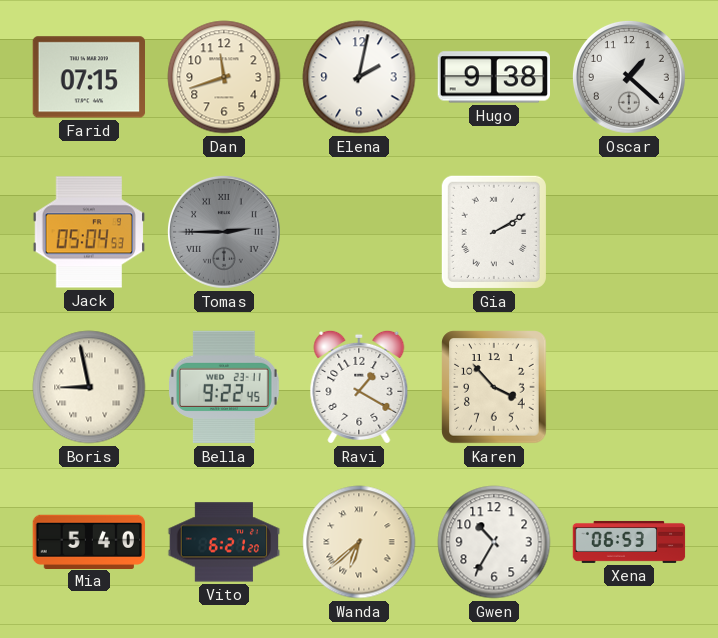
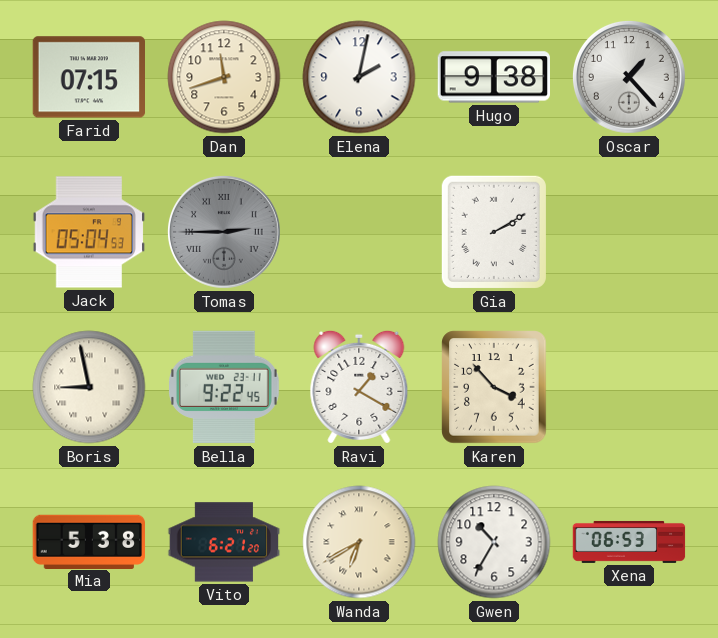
Oscar: 1:22 -> 1:23
Mia: 5:40 -> 5:38
Wanda: 6:38 -> 6:40
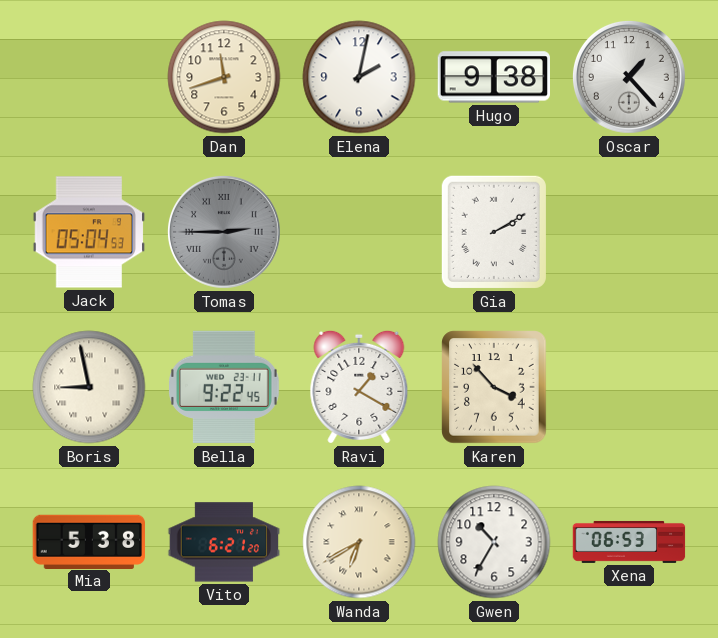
Farid: 07:15 -> none
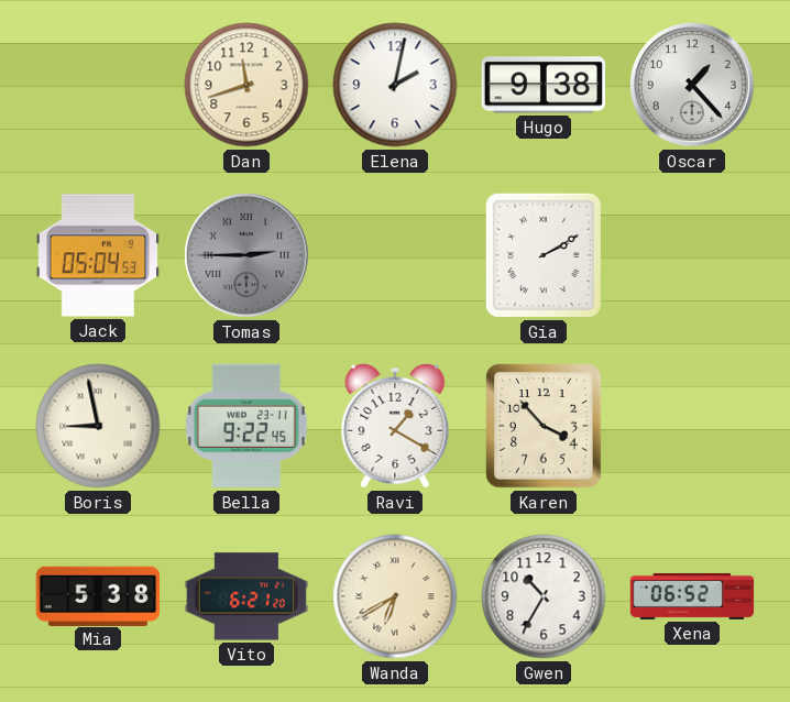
Xena: 06:53 -> 06:52
